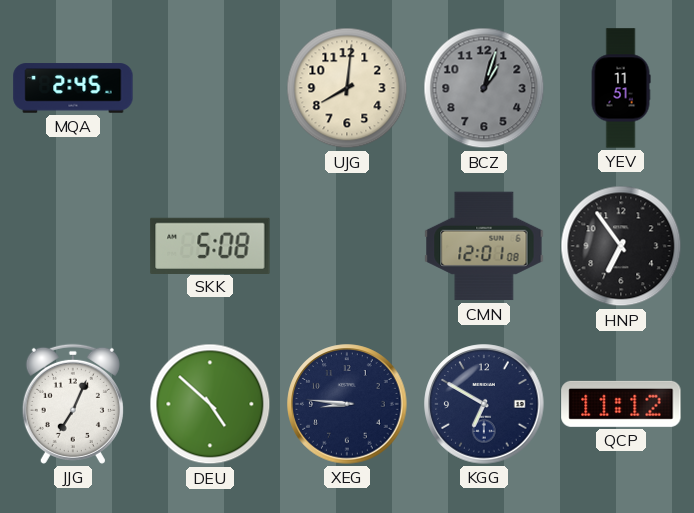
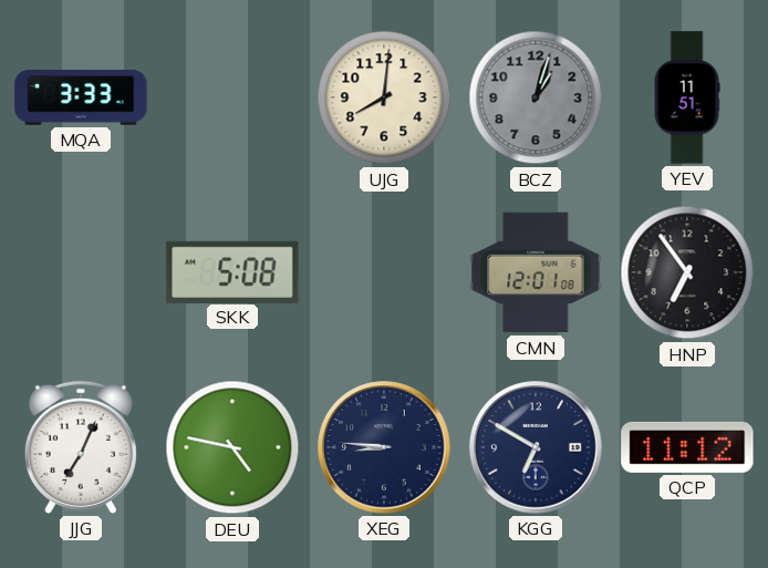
MQA: 2:45 -> 3:33
DEU: 4:52 -> 4:47
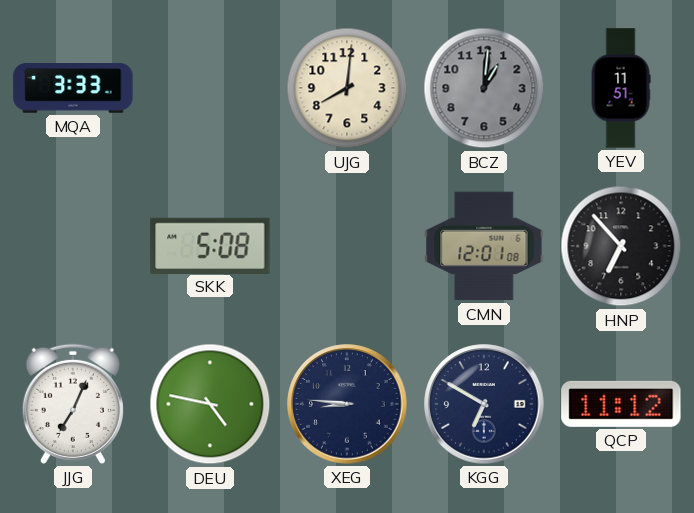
BCZ: 1:03 -> 1:01
HNP: 6:54 -> 6:53
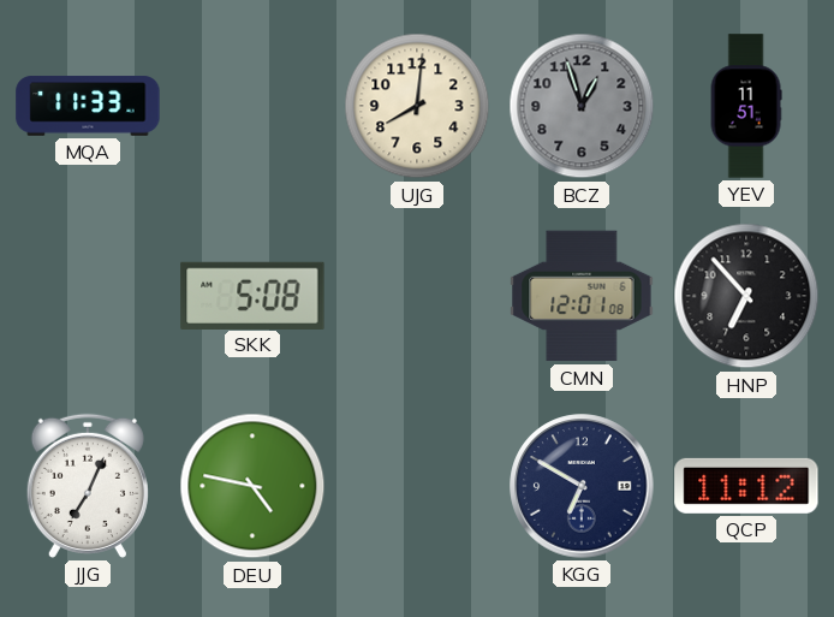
MQA: 3:33 -> 11:33
BCZ: 1:01 -> 12:57
XEG: 8:46 -> none
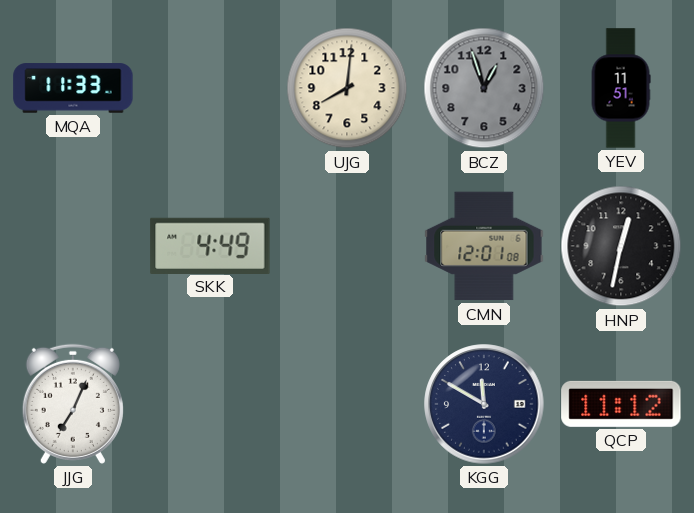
SKK: 5:08 -> 4:49
HNP: 6:53 -> 12:32
DEU: 4:47 -> none
KGG: 6:50 -> 11:50
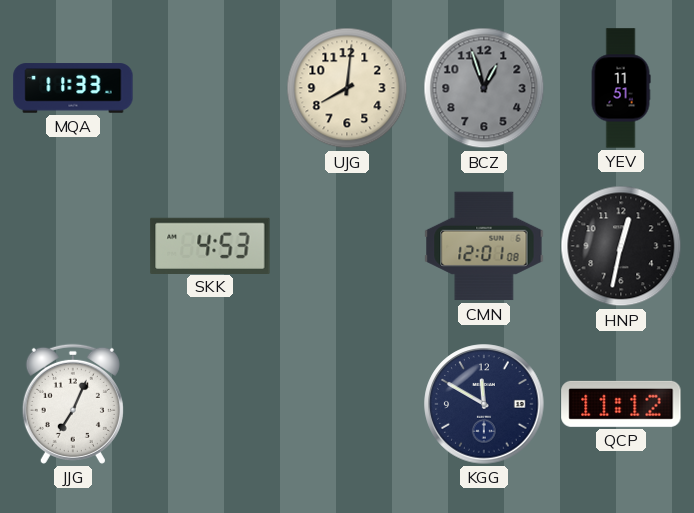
SKK: 4:49 -> 4:53
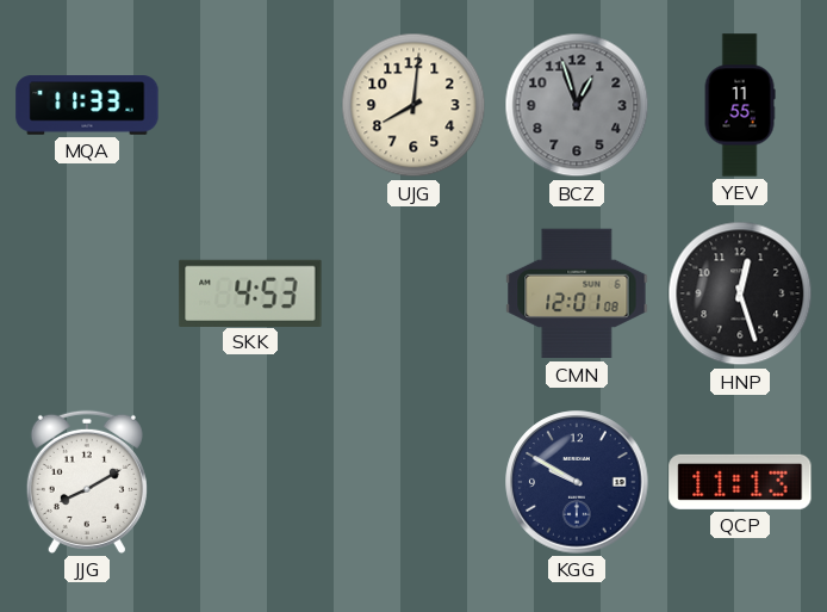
YEV: 11:51 -> 11:55
HNP: 12:32 -> 12:27
JJG: 7:04 -> 8:10
KGG: 11:50 -> 9:50
QCP: 11:12 -> 11:13
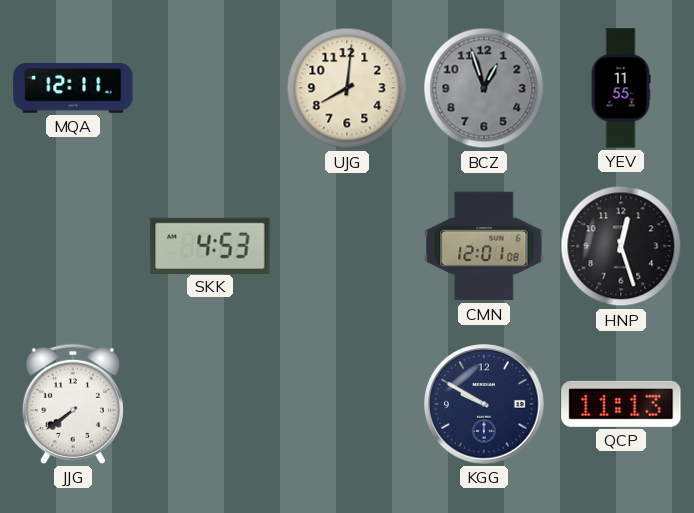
MQA: 11:33 -> 12:11
JJG: 8:10 -> 7:39
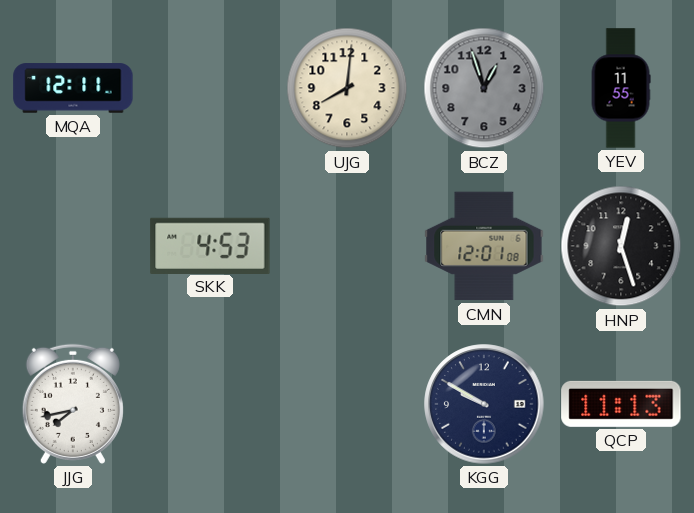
JJG: 7:39 -> 7:43
